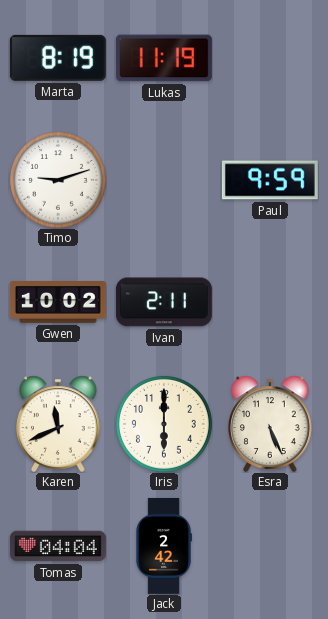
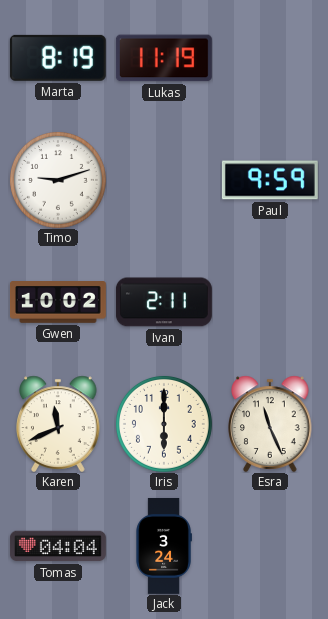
Esra: 5:26 -> 11:26
Jack: 2:42 -> 3:24
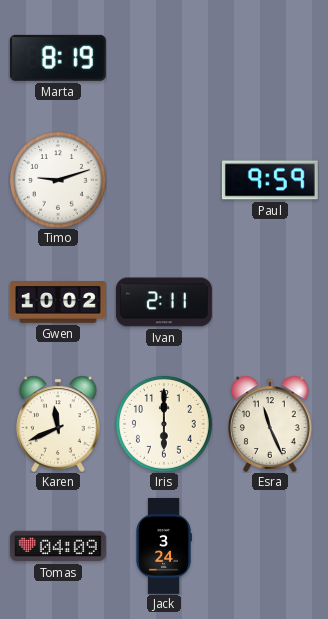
Lukas: 11:19 -> none
Tomas: 04:04 -> 04:09
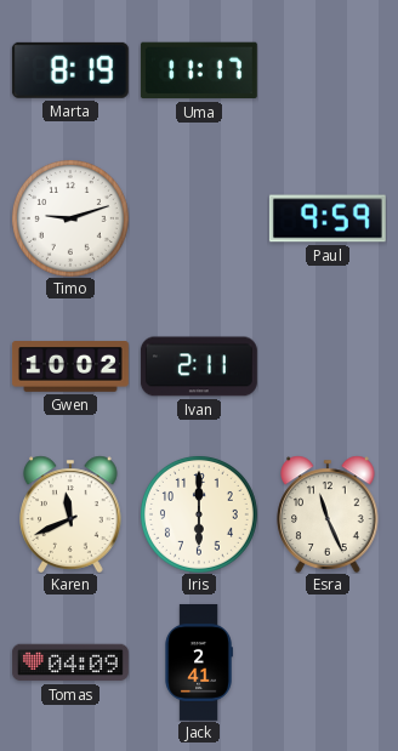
Uma: none -> 11:17
Jack: 3:24 -> 2:41
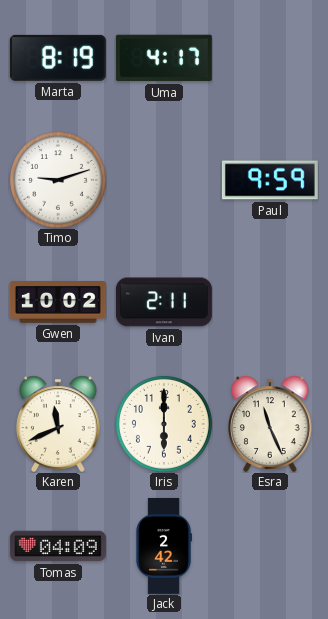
Uma: 11:17 -> 4:17
Jack: 2:41 -> 2:42
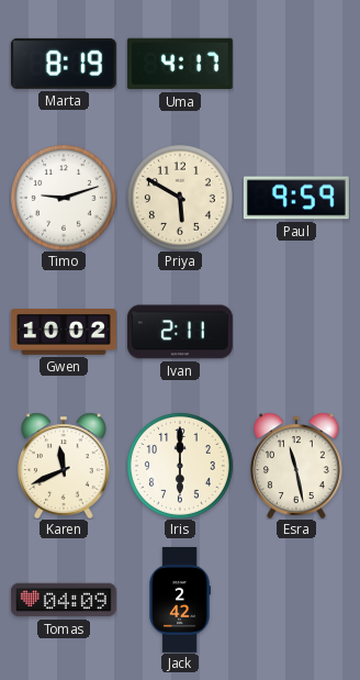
Priya: none -> 5:50
Esra: 11:26 -> 11:28
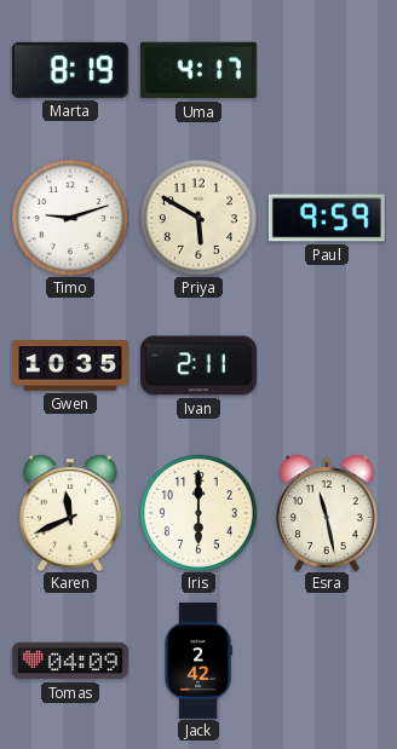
Gwen: 10:02 -> 10:35
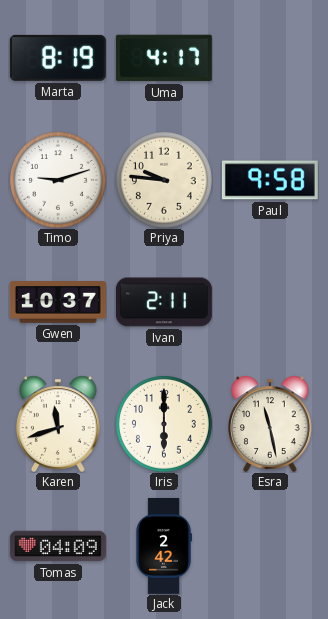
Priya: 5:50 -> 9:46
Paul: 9:59 -> 9:58
Gwen: 10:35 -> 10:37
Karen: 11:41 -> 11:42
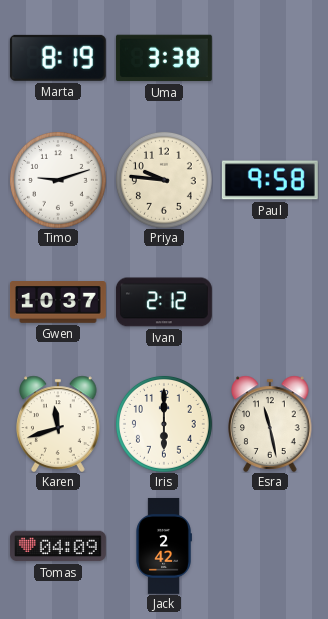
Uma: 4:17 -> 3:38
Ivan: 2:11 -> 2:12
